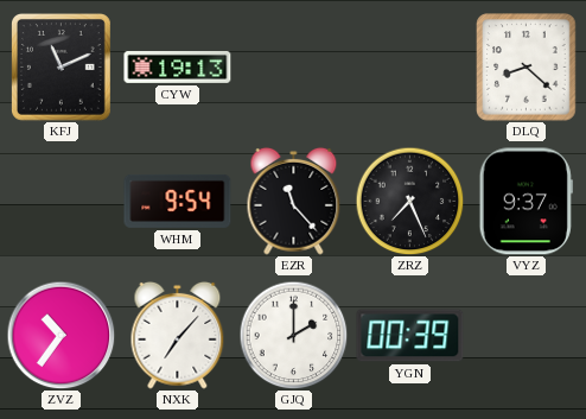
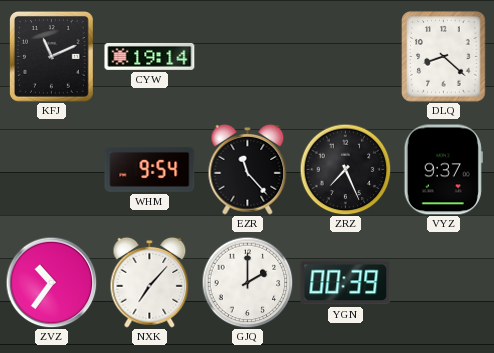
CYW: 19:13 -> 19:14
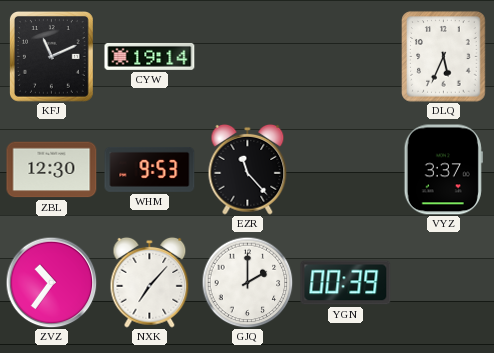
DLQ: 8:22 -> 5:34
ZBL: none -> 12:30
WHM: 9:54 -> 9:53
ZRZ: 7:26 -> none
VYZ: 9:37 -> 3:37
